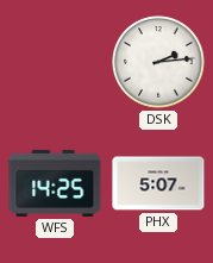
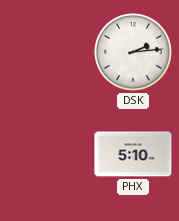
WFS: 14:25 -> none
PHX: 5:07 -> 5:10
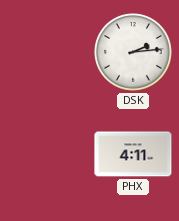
PHX: 5:10 -> 4:11
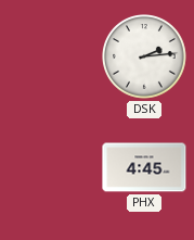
PHX: 4:11 -> 4:45
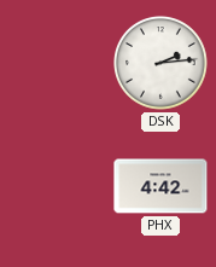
PHX: 4:45 -> 4:42
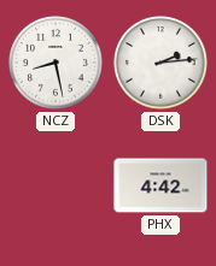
NCZ: none -> 8:28
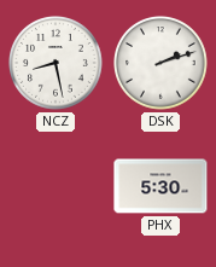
DSK: 2:14 -> 2:12
PHX: 4:42 -> 5:30
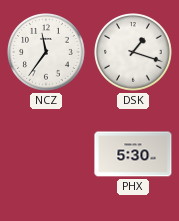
NCZ: 8:28 -> 11:36
DSK: 2:12 -> 1:18
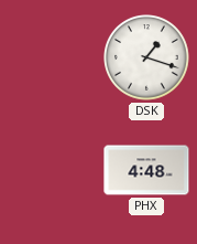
NCZ: 11:36 -> none
PHX: 5:30 -> 4:48
